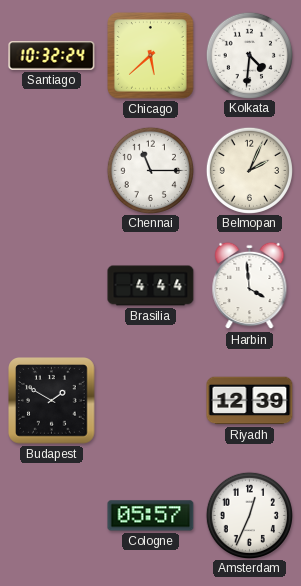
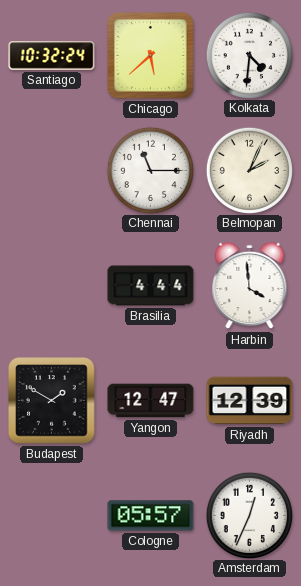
Yangon: none -> 12:47
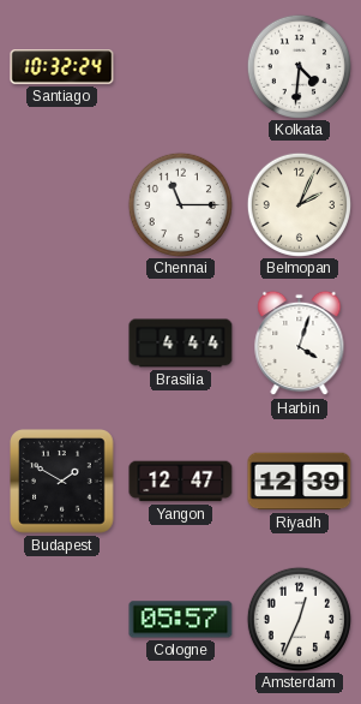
Chicago: 5:38 -> none
Harbin: 3:59 -> 4:03
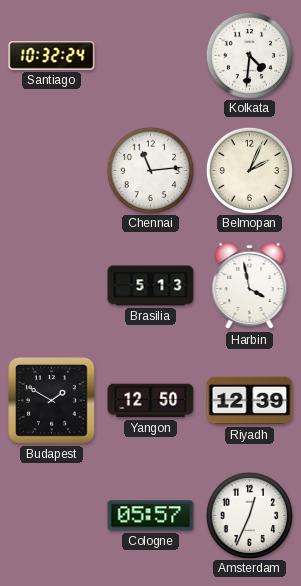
Chennai: 11:15 -> 11:14
Brasilia: 4:44 -> 5:13
Harbin: 4:03 -> 3:58
Yangon: 12:47 -> 12:50
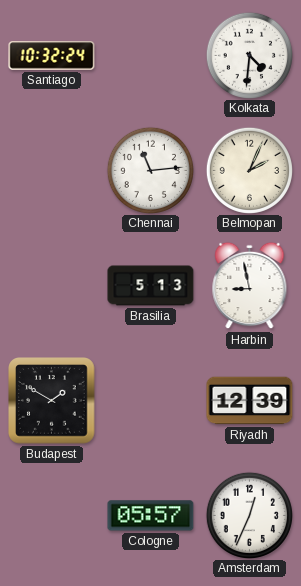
Harbin: 3:58 -> 8:58
Yangon: 12:50 -> none
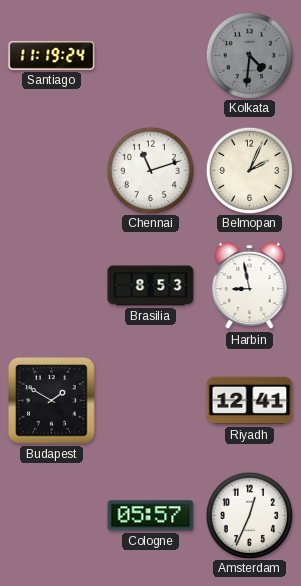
Santiago: 10:32 -> 11:19
Kolkata dial: white -> grey
Chennai: 11:14 -> 11:12
Brasilia: 5:13 -> 8:53
Riyadh: 12:39 -> 12:41
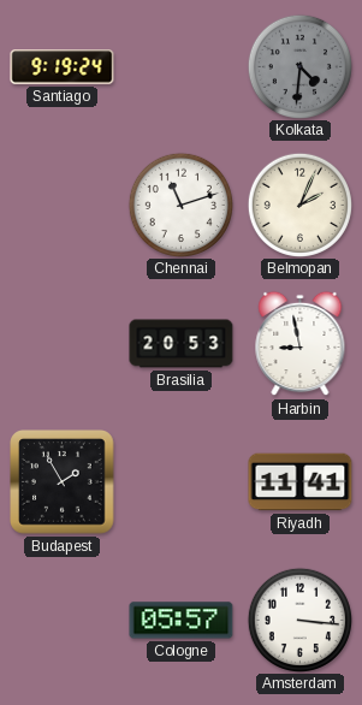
Santiago: 11:19 -> 9:19
Brasilia: 8:53 -> 20:53
Budapest: 1:50 -> 1:55
Riyadh: 12:41 -> 11:41
Amsterdam: 12:34 -> 3:16
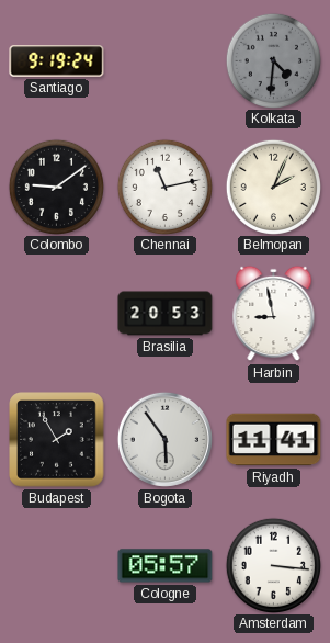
Colombo: none -> 9:09
Chennai: 11:12 -> 11:13
Bogota: none -> 5:54
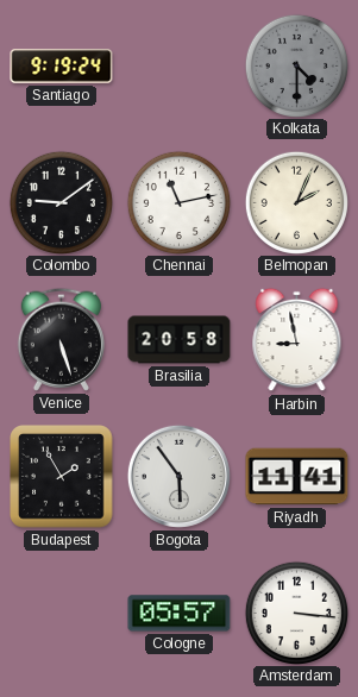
Kolkata: 4:31 -> 4:30
Venice: none -> 5:27
Brasilia: 20:53 -> 20:58
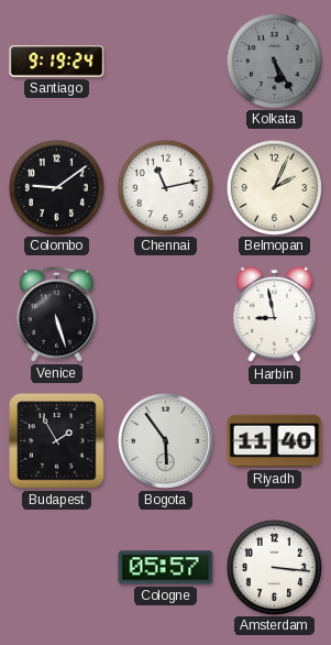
Kolkata: 4:30 -> 5:25
Brasilia: 20:58 -> none
Riyadh: 11:41 -> 11:40
